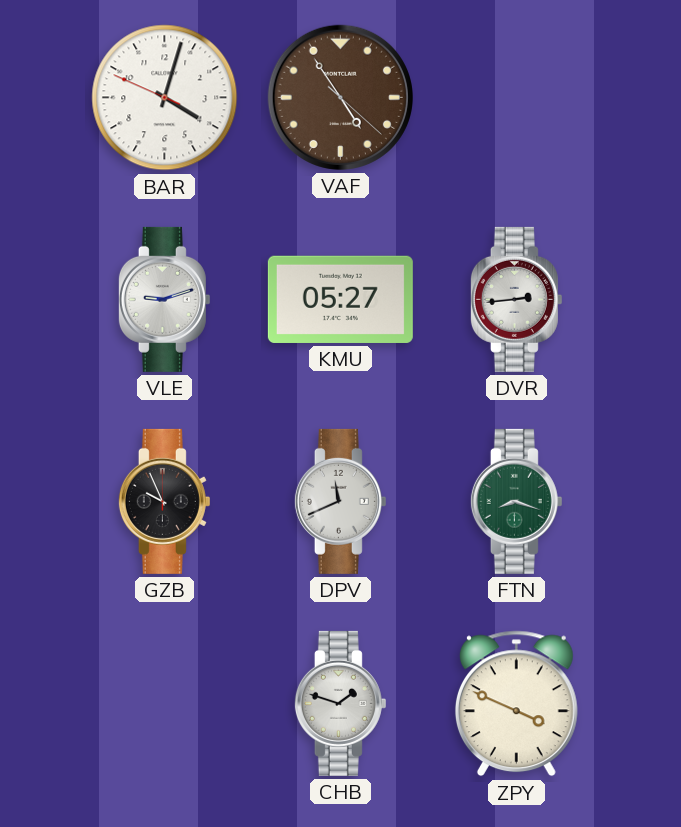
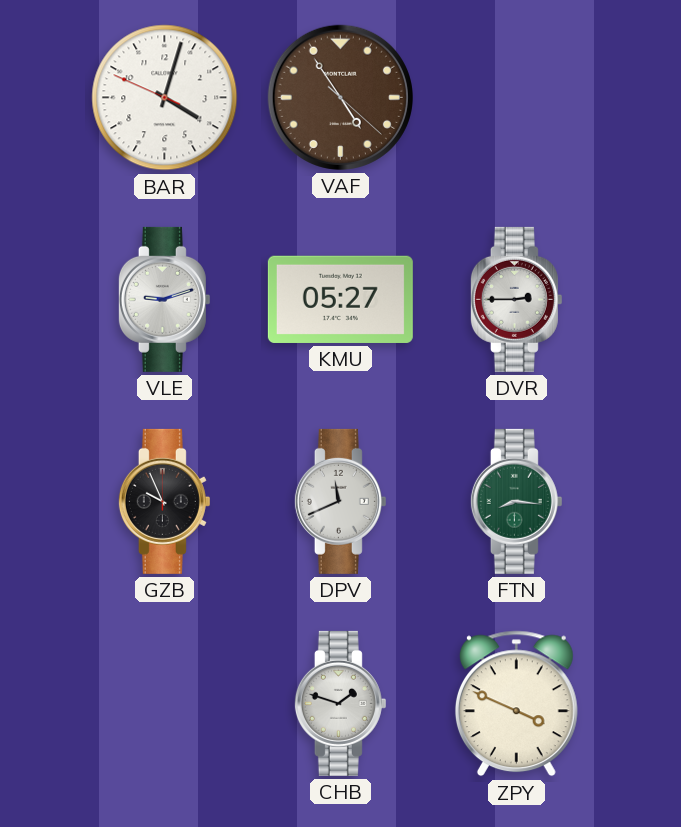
DVR: 2:44 -> 2:45
FTN: 8:18 -> 8:16
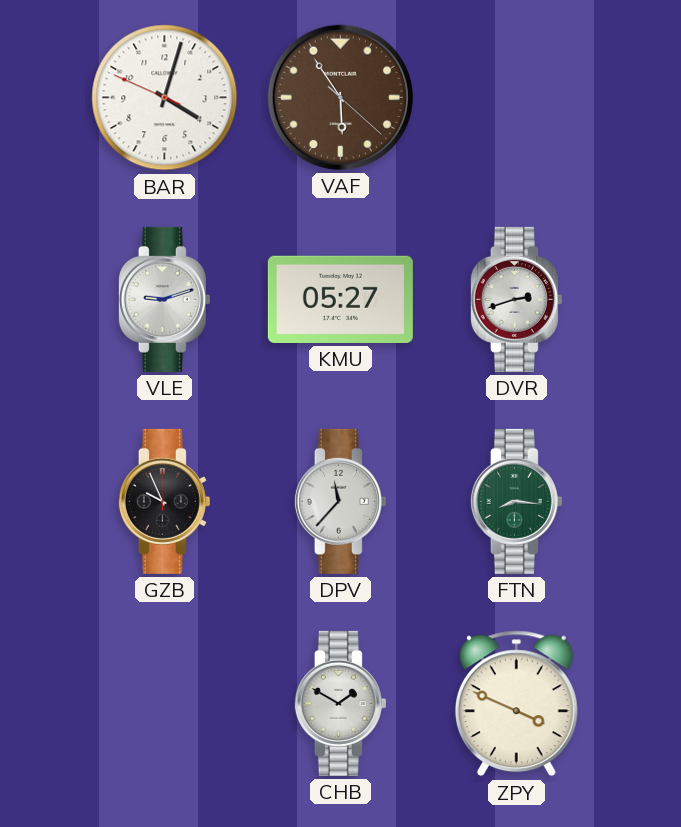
VAF: 4:54 -> 5:54
DVR: 2:45 -> 2:42
DPV: 11:41 -> 11:37
CHB: 1:48 -> 1:50
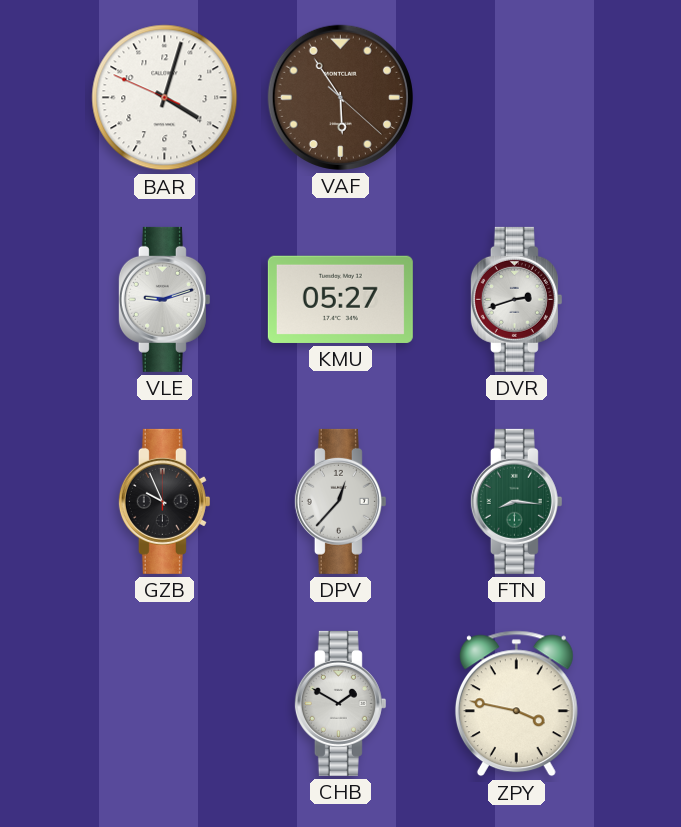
DPV: 11:37 -> 12:37
ZPY: 3:49 -> 3:47
